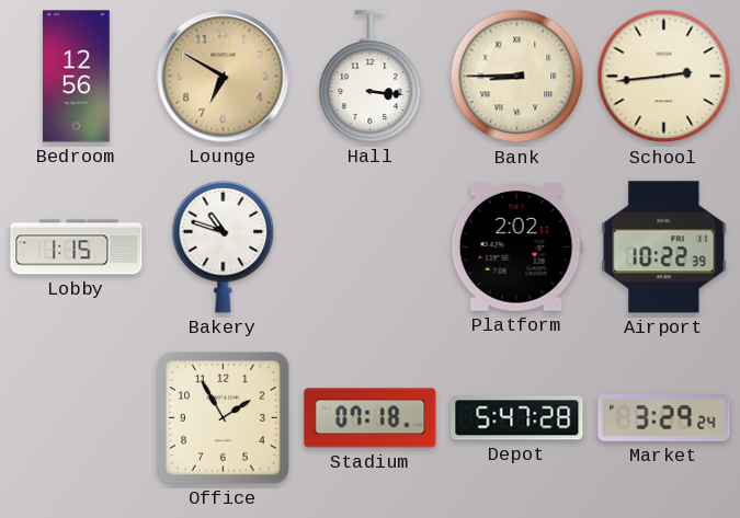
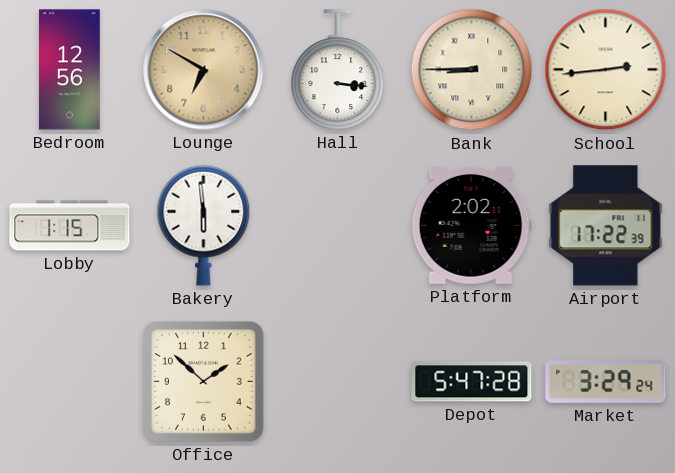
Bakery: 10:48 -> 5:59
Airport: 10:22 -> 17:22
Office: 1:55 -> 1:52
Stadium: 07:18 -> none
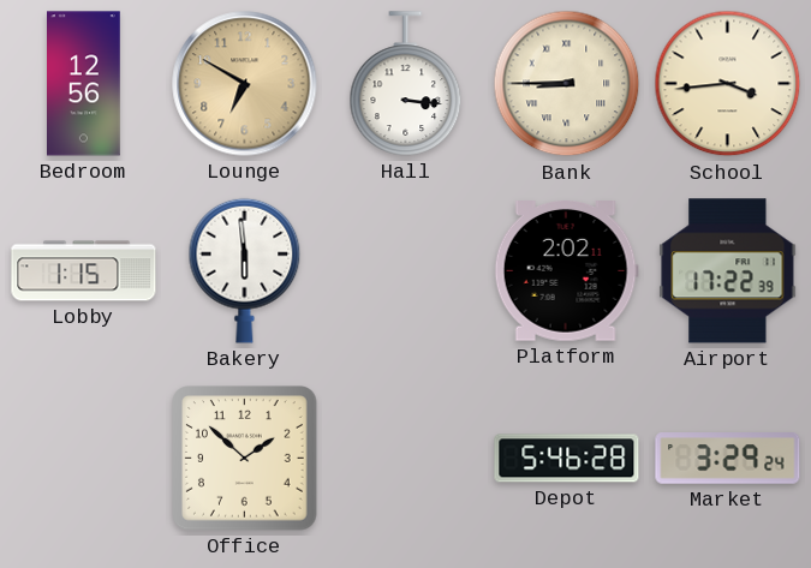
School: 2:44 -> 3:44
Depot: 5:47 -> 5:46
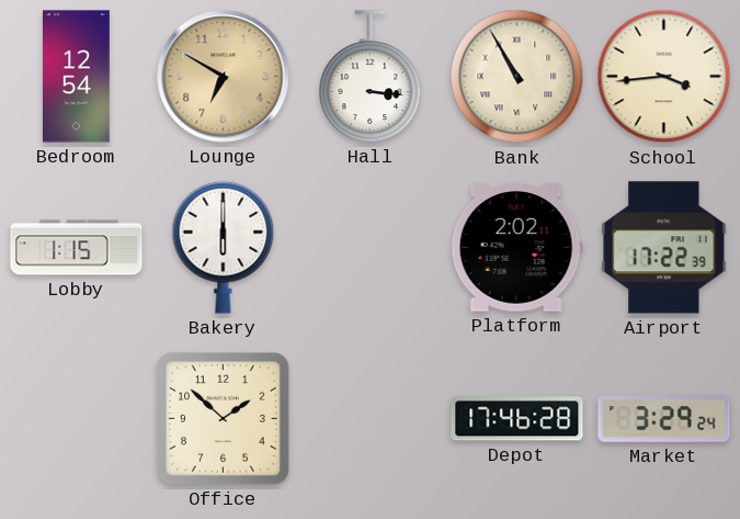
Bedroom: 12:56 -> 12:54
Bank: 8:45 -> 10:55
Bakery: 5:59 -> 6:00
Depot: 5:46 -> 17:46
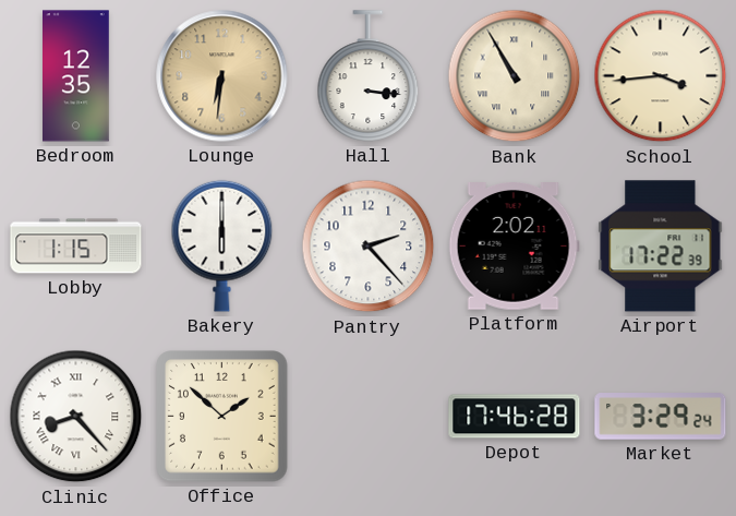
Bedroom: 12:54 -> 12:35
Lounge: 6:50 -> 6:31
Pantry: none -> 2:23
Clinic: none -> 8:23
